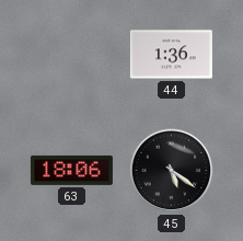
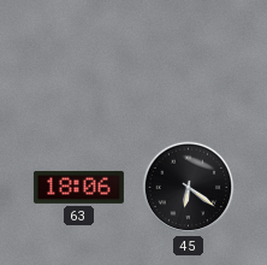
44: 1:36 -> none
45: 5:21 -> 6:21
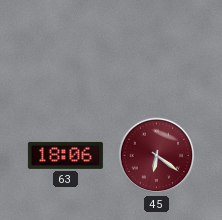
45 dial: black -> burgundy
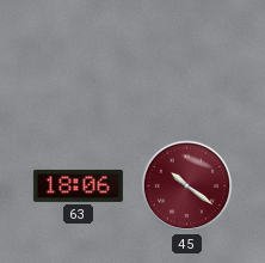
45: 6:21 -> 10:21
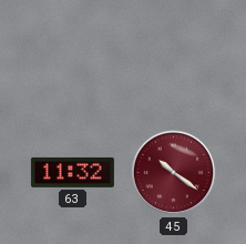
63: 18:06 -> 11:32
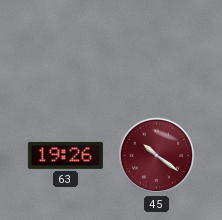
63: 11:32 -> 19:26
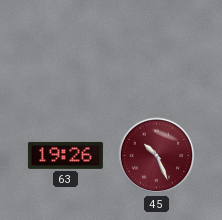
45: 10:21 -> 10:26
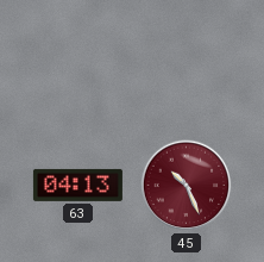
63: 19:26 -> 04:13
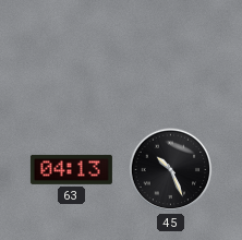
45 dial: burgundy -> black
